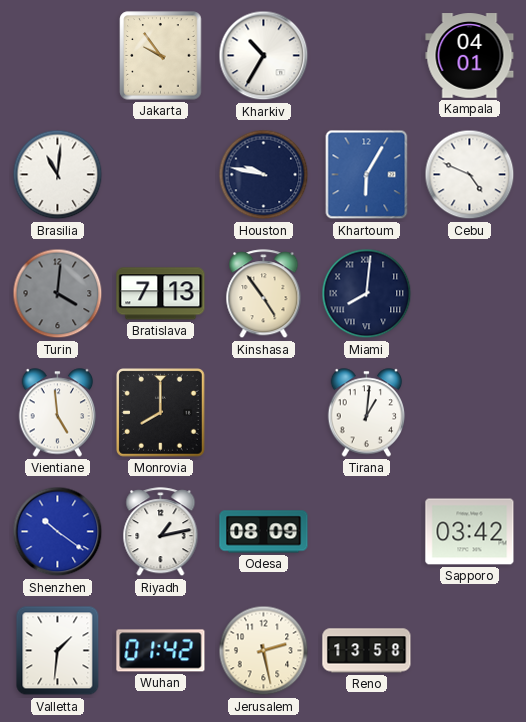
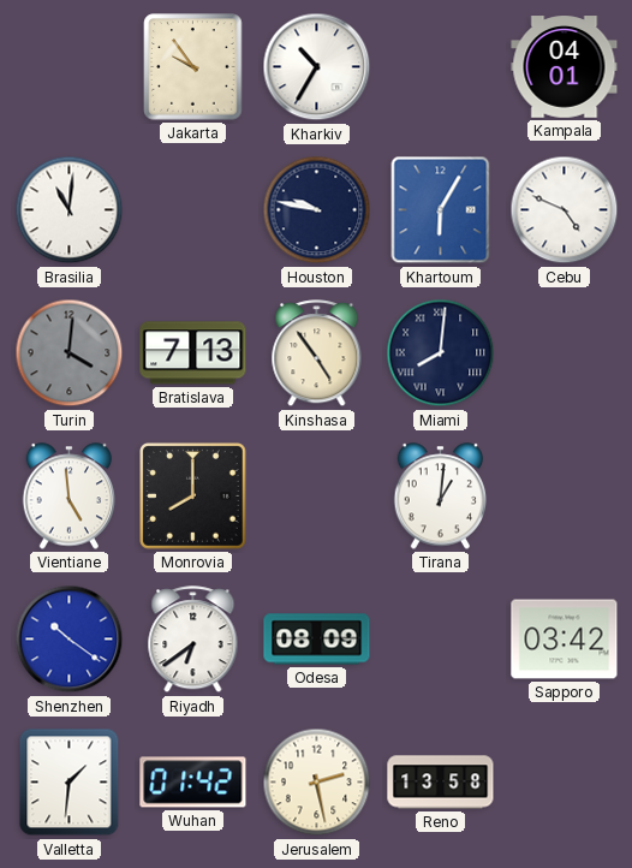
Riyadh: 1:13 -> 6:39
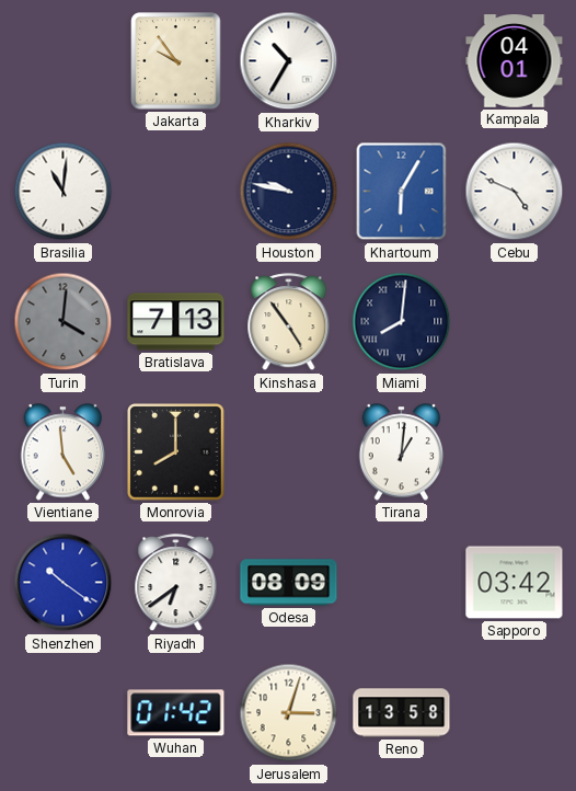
Valletta: 1:31 -> none
Jerusalem: 2:28 -> 3:03
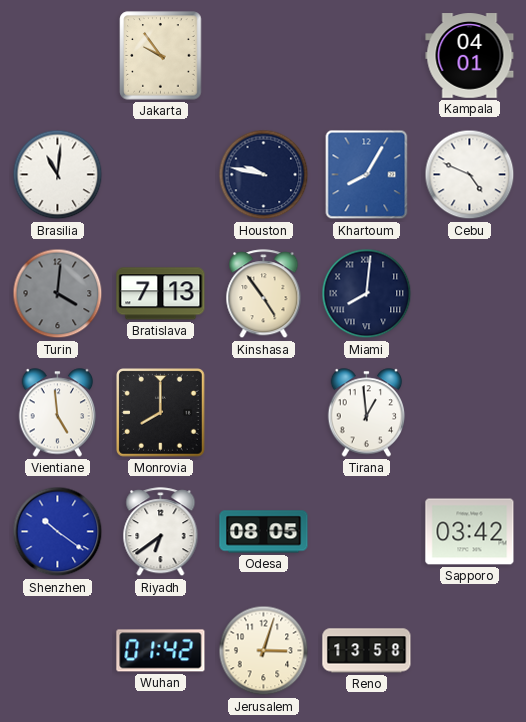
Kharkiv: 10:35 -> none
Khartoum: 6:05 -> 8:05
Tirana: 1:01 -> 12:59
Odesa: 08:09 -> 08:05
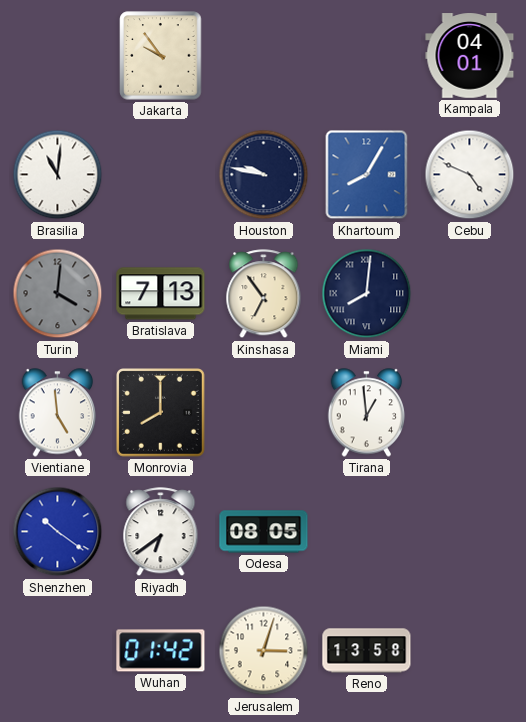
Kinshasa: 4:54 -> 6:54
Sapporo: 03:42 -> none
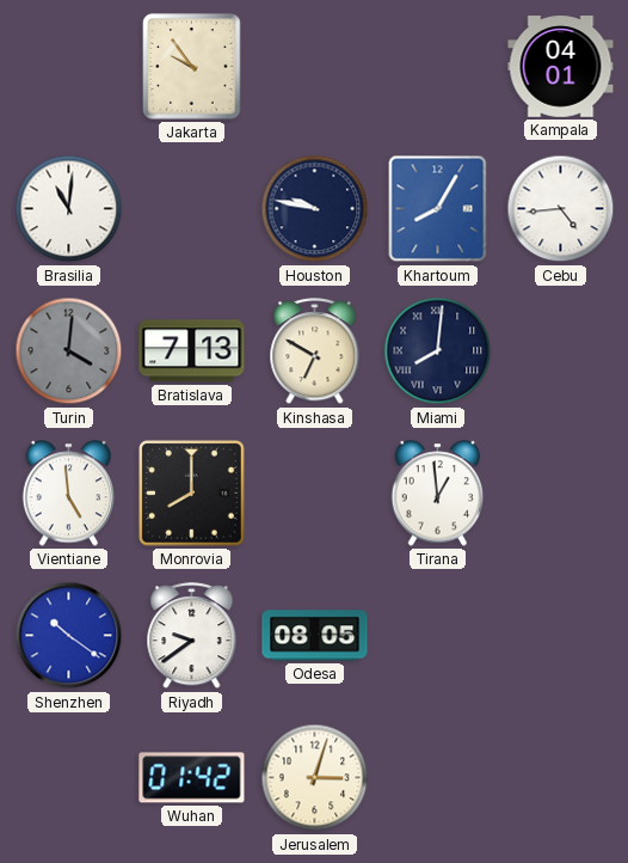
Cebu: 4:49 -> 4:44
Kinshasa: 6:54 -> 6:50
Riyadh: 6:39 -> 9:39
Reno: 13:58 -> none
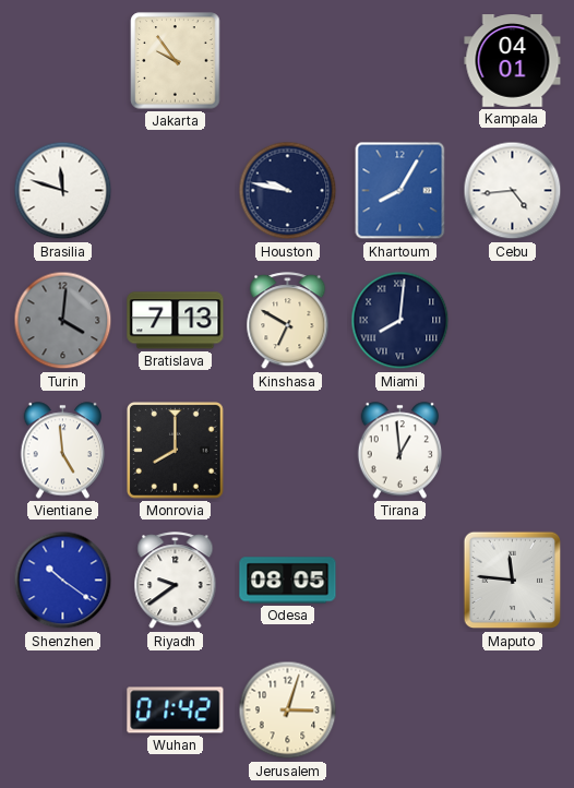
Brasilia: 11:01 -> 11:48
Maputo: none -> 11:46
